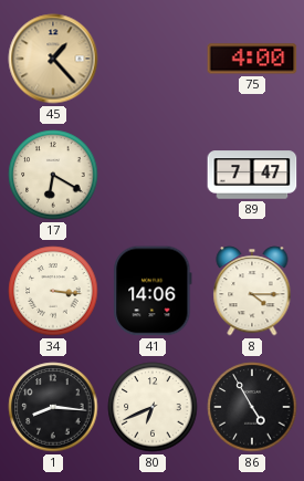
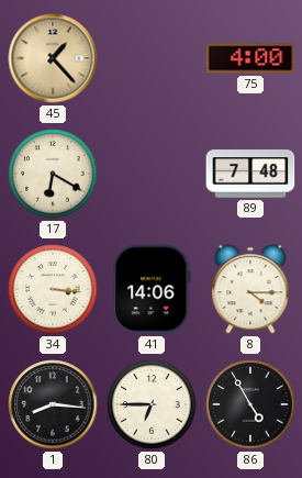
89: 7:47 -> 7:48
80: 6:41 -> 6:45
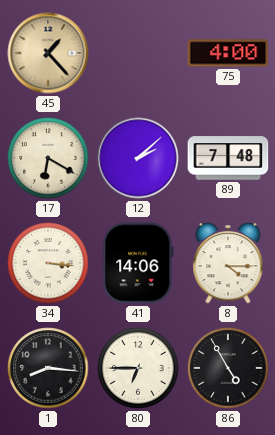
12: none -> 2:08
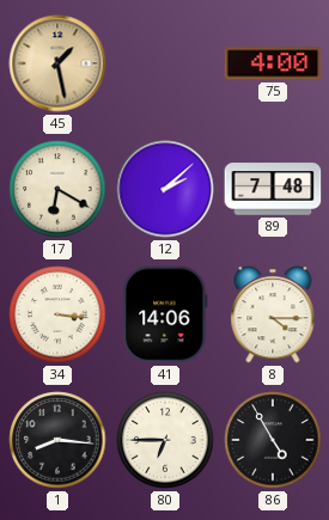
45: 1:23 -> 1:28
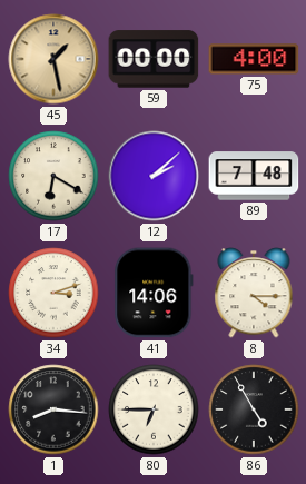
59: none -> 00:00
34: 3:16 -> 3:12
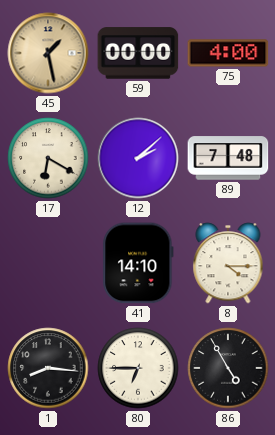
34: 3:12 -> none
41: 14:06 -> 14:10
